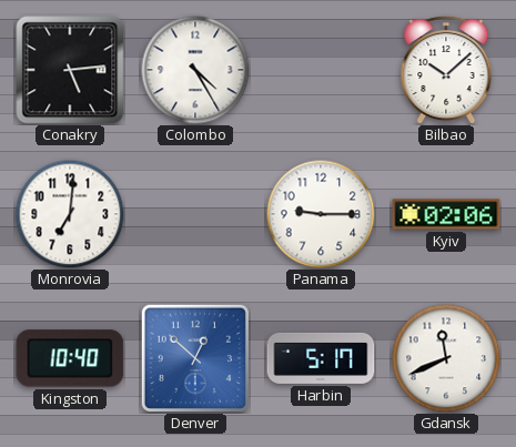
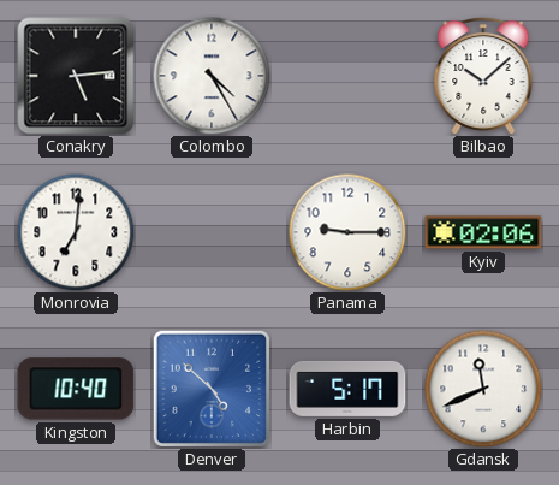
Denver: 12:52 -> 4:52
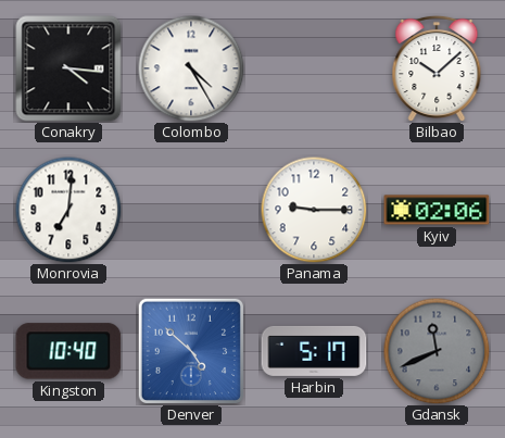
Conakry: 5:14 -> 4:16
Gdansk dial: white -> grey
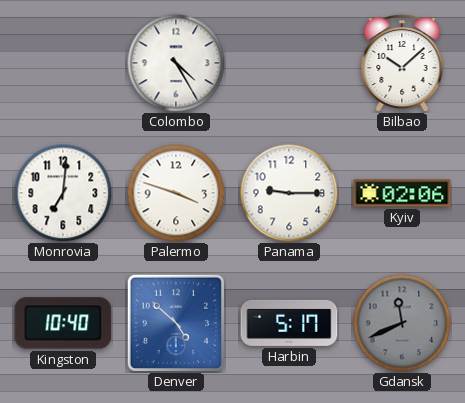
Conakry: 4:16 -> none
Palermo: none -> 3:48
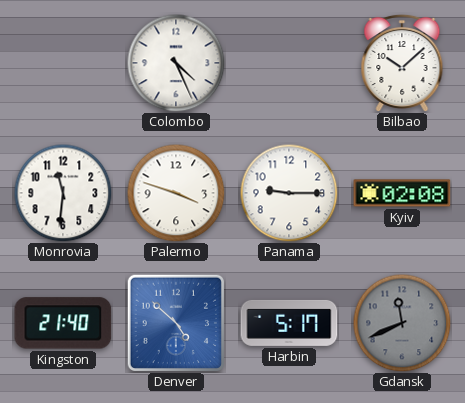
Colombo: 4:25 -> 4:26
Monrovia: 7:01 -> 11:31
Kyiv: 02:06 -> 02:08
Kingston: 10:40 -> 21:40
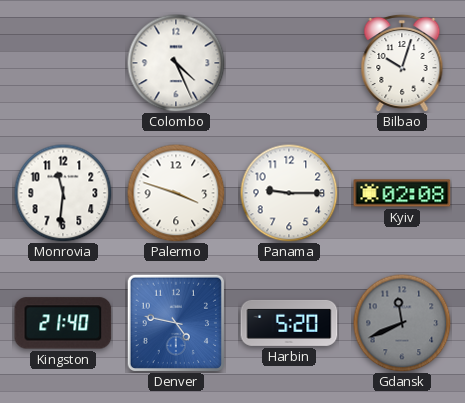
Bilbao: 10:08 -> 10:03
Denver: 4:52 -> 4:47
Harbin: 5:17 -> 5:20
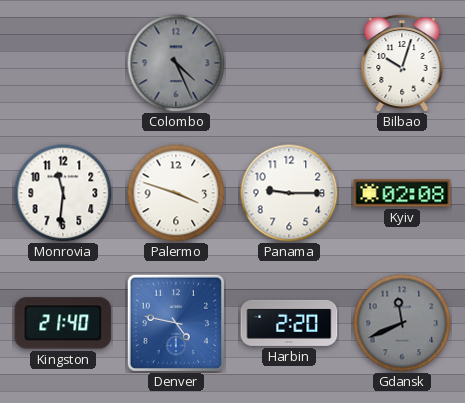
Colombo dial: white -> grey
Harbin: 5:20 -> 2:20
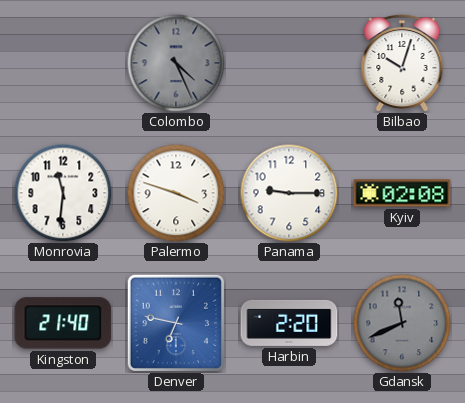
Denver: 4:47 -> 6:47
